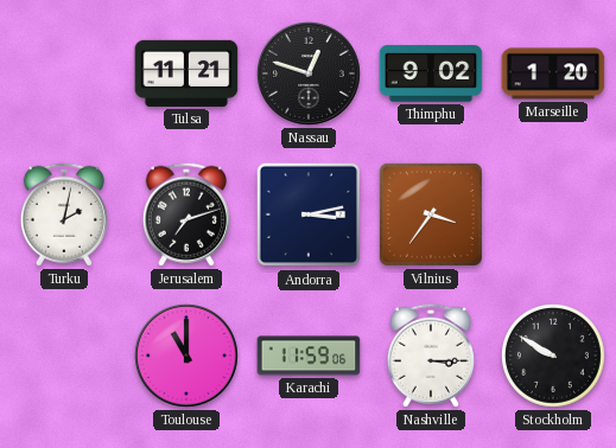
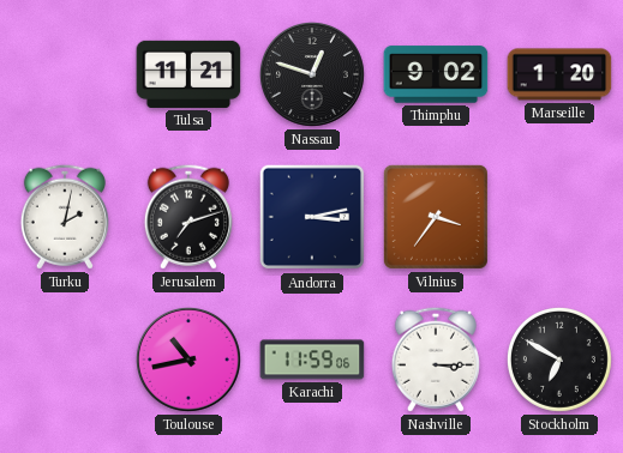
Toulouse: 11:00 -> 10:43
Stockholm: 9:50 -> 6:50
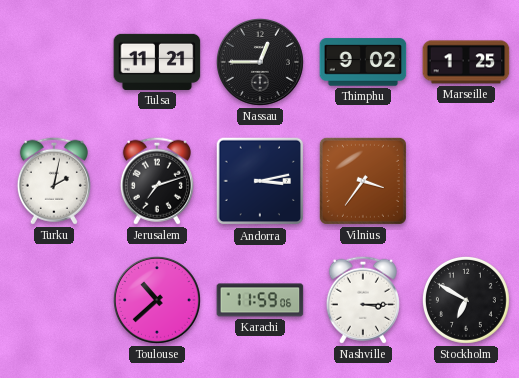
Nassau: 12:48 -> 12:45
Marseille: 1:20 -> 1:25
Toulouse: 10:43 -> 10:38
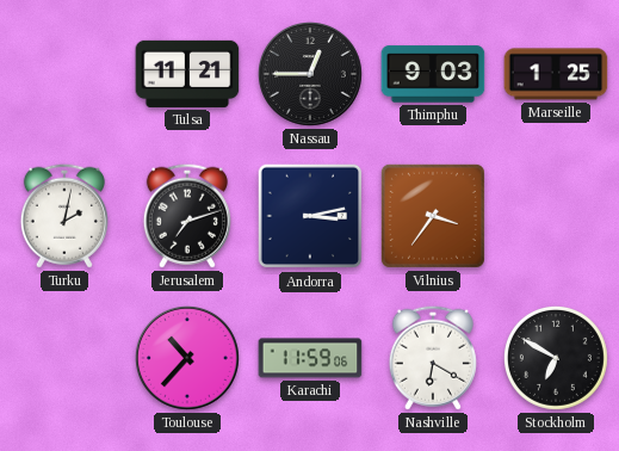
Thimphu: 9:02 -> 9:03
Toulouse: 10:38 -> 10:37
Nashville: 3:15 -> 6:20
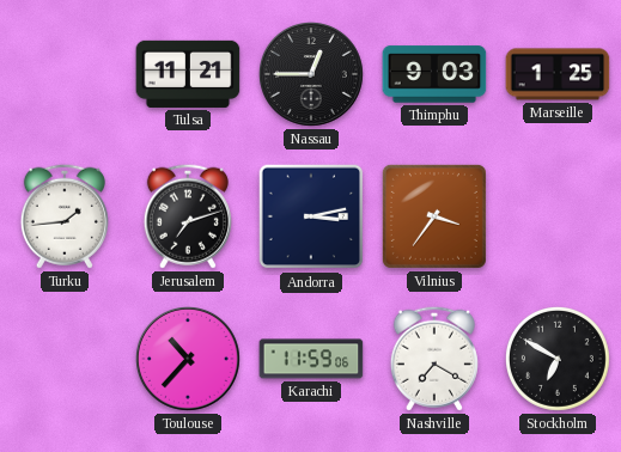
Turku: 2:02 -> 1:44
Nashville: 6:20 -> 7:20
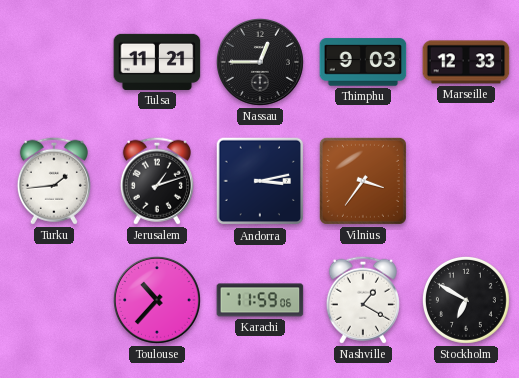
Marseille: 1:25 -> 12:33
Jerusalem: 7:12 -> 1:12
Nashville: 7:20 -> 1:20
